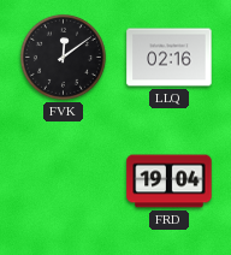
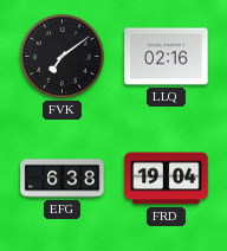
FVK: 12:09 -> 7:09
EFG: none -> 6:38
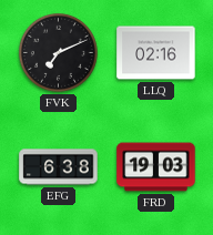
FVK: 7:09 -> 7:11
FRD: 19:04 -> 19:03
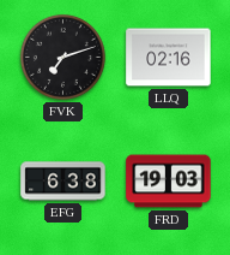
FVK: 7:11 -> 7:12
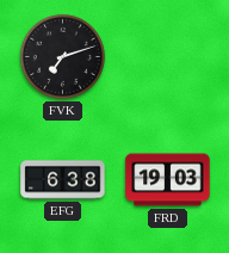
LLQ: 02:16 -> none
